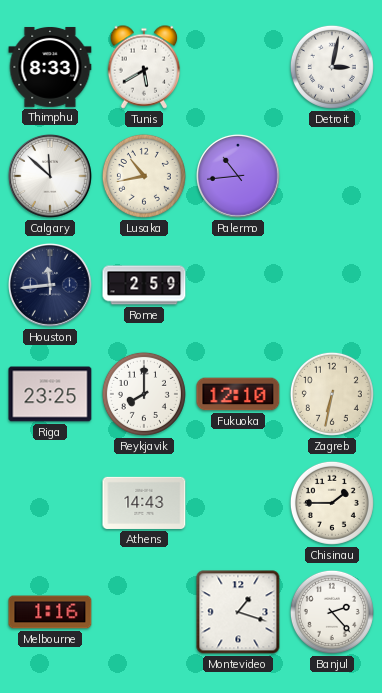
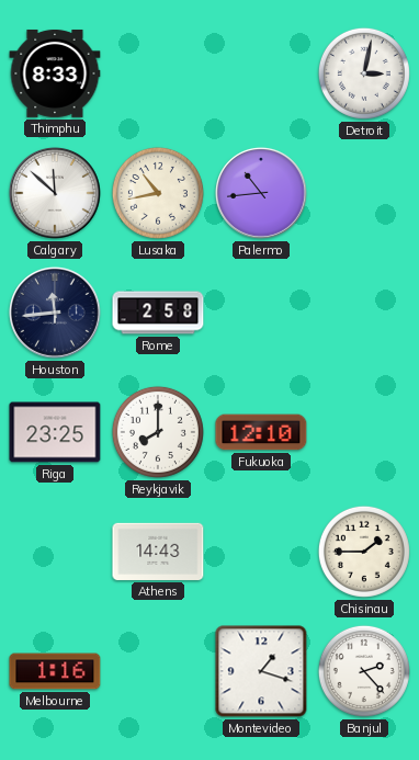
Tunis: 5:40 -> none
Rome: 2:59 -> 2:58
Zagreb: 6:32 -> none
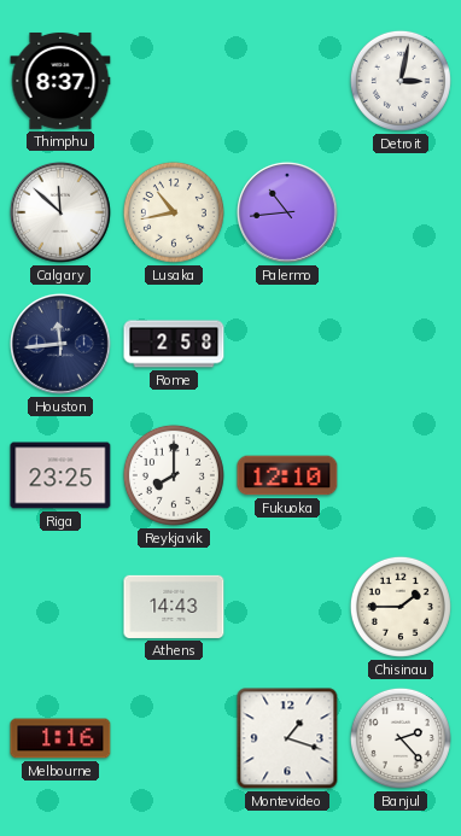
Thimphu: 8:33 -> 8:37
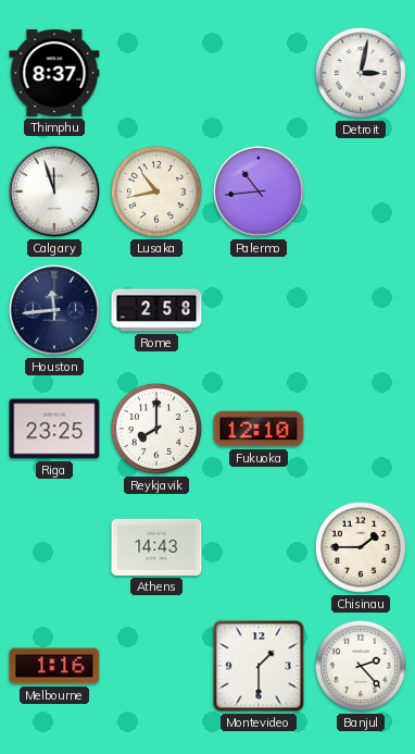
Calgary: 11:52 -> 11:57
Montevideo: 1:18 -> 1:30
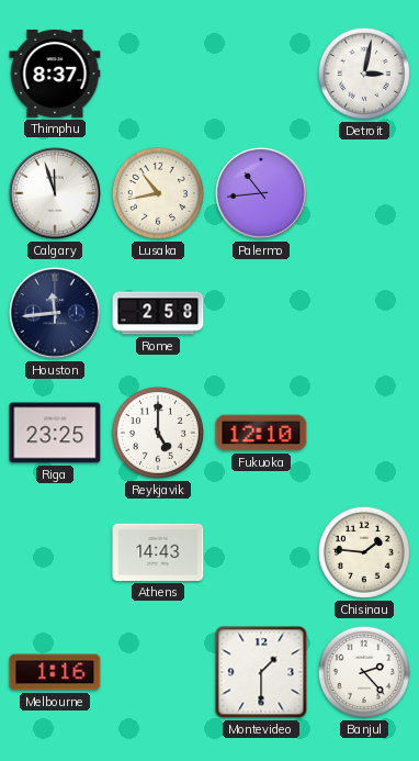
Reykjavik: 8:00 -> 5:00
Chisinau: 1:45 -> 1:46
